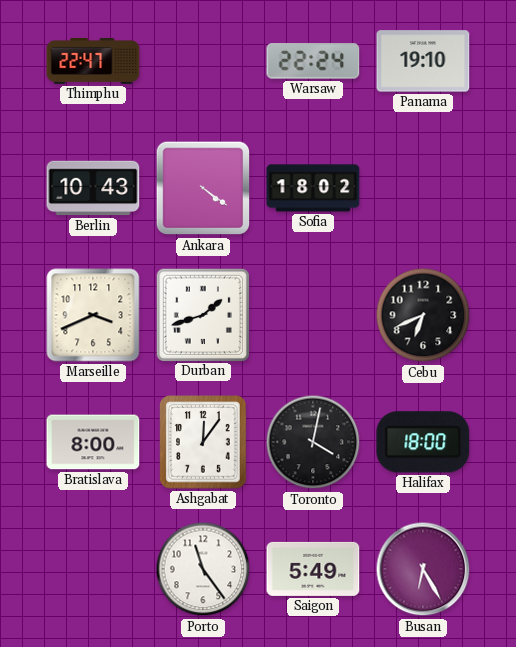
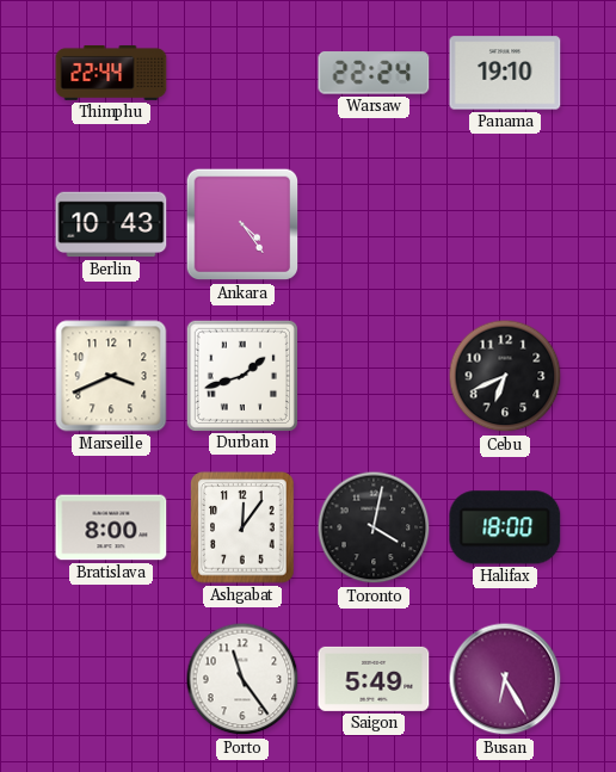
Thimphu: 22:47 -> 22:44
Ankara: 4:21 -> 4:24
Sofia: 18:02 -> none
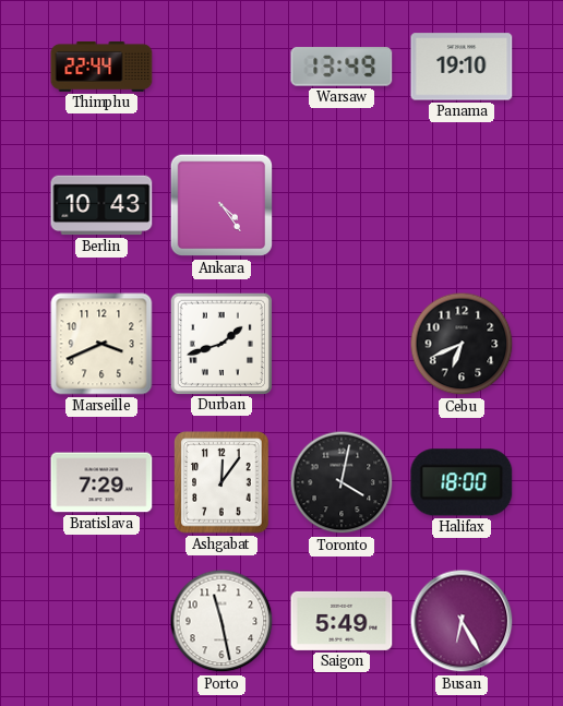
Warsaw: 22:24 -> 13:49
Bratislava: 8:00 -> 7:29
Porto: 11:24 -> 11:28
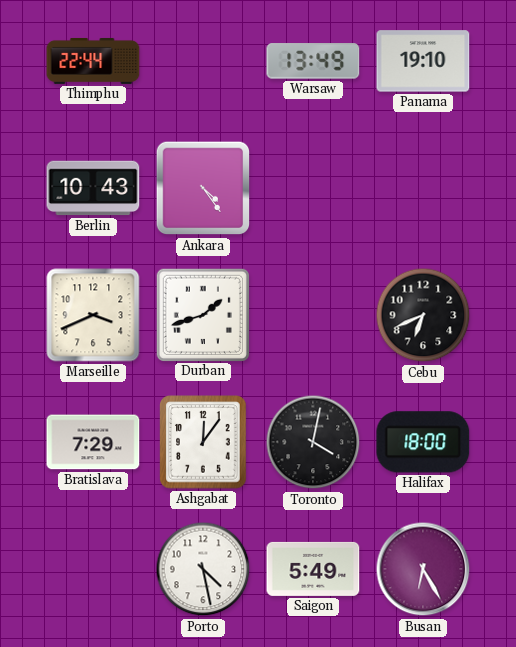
Porto: 11:28 -> 4:28
